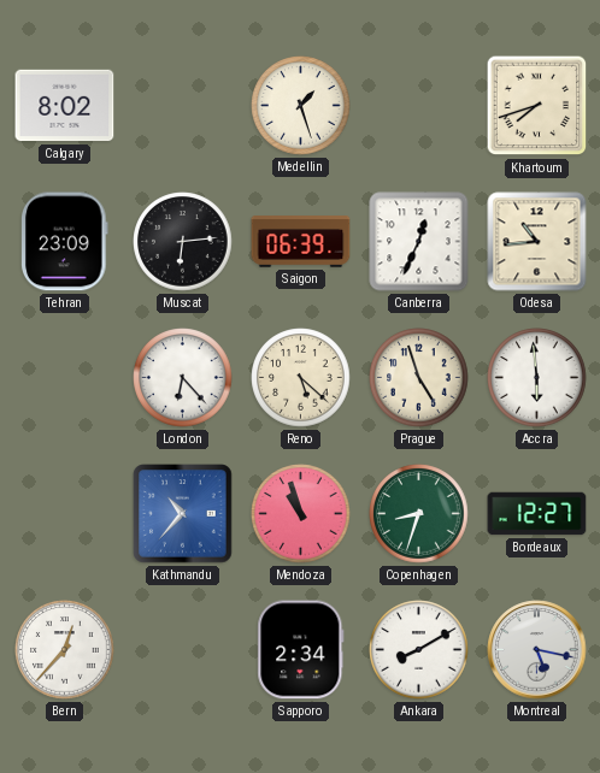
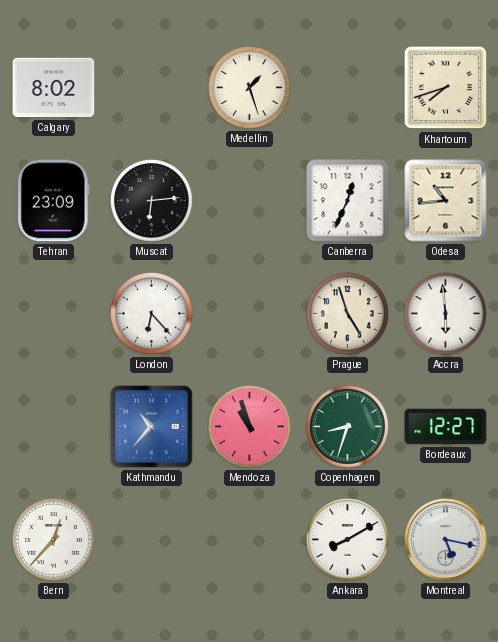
Saigon: 06:39 -> none
Reno: 5:22 -> none
Sapporo: 2:34 -> none
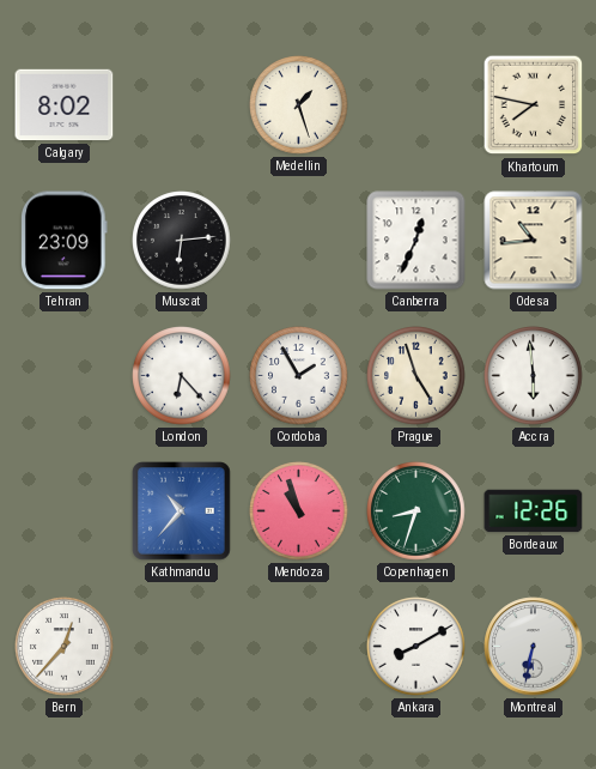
Khartoum: 7:42 -> 7:47
Cordoba: none -> 1:55
Bordeaux: 12:27 -> 12:26
Montreal: 5:17 -> 6:32
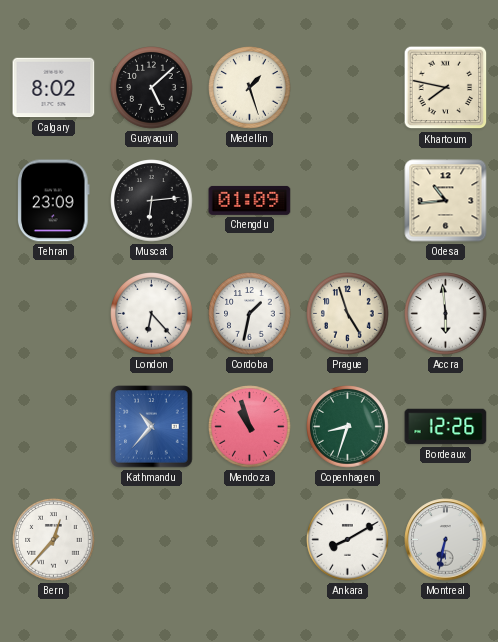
Guayaquil: none -> 5:08
Chengdu: none -> 01:09
Canberra: 12:34 -> none
Cordoba: 1:55 -> 1:32
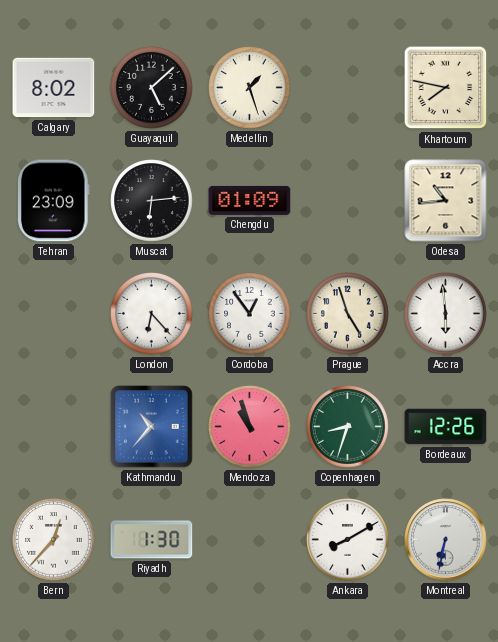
Cordoba: 1:32 -> 12:54
Riyadh: none -> 1:30
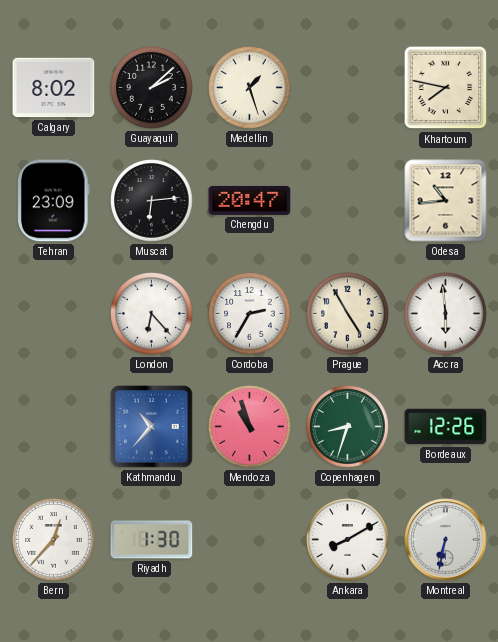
Guayaquil: 5:08 -> 2:08
Chengdu: 01:09 -> 20:47
Cordoba: 12:54 -> 2:35
Prague: 4:57 -> 4:55
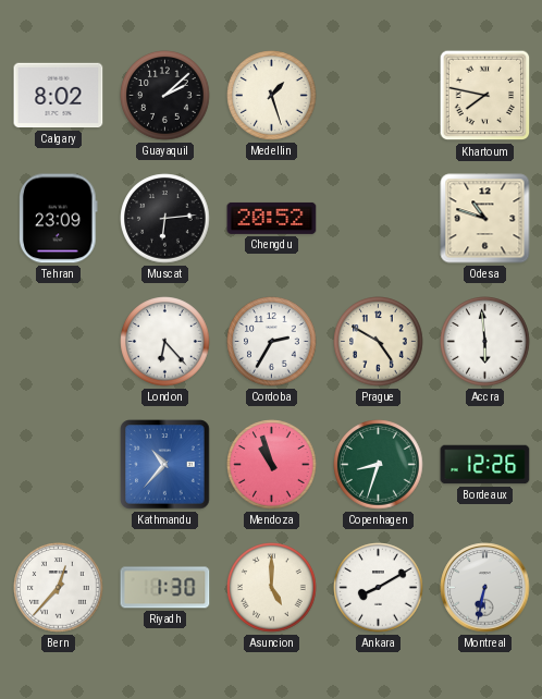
Chengdu: 20:47 -> 20:52
Odesa: 10:44 -> 10:48
Prague: 4:55 -> 4:50
Asuncion: none -> 5:00
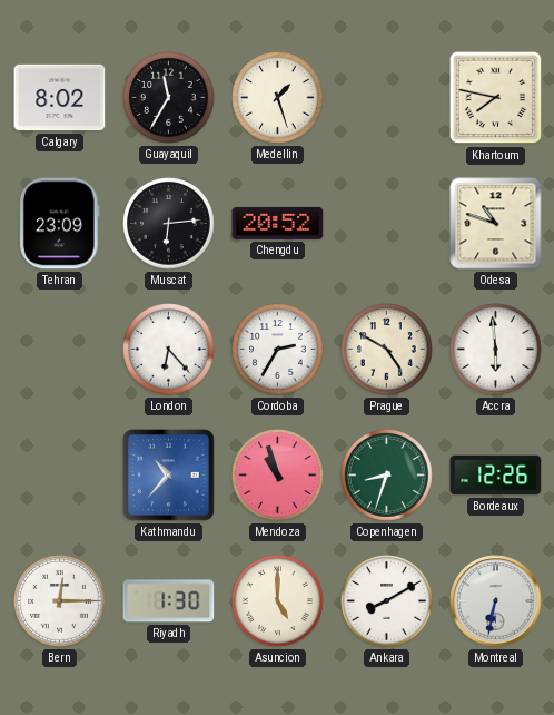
Guayaquil: 2:08 -> 11:35
Bern: 12:37 -> 12:15
